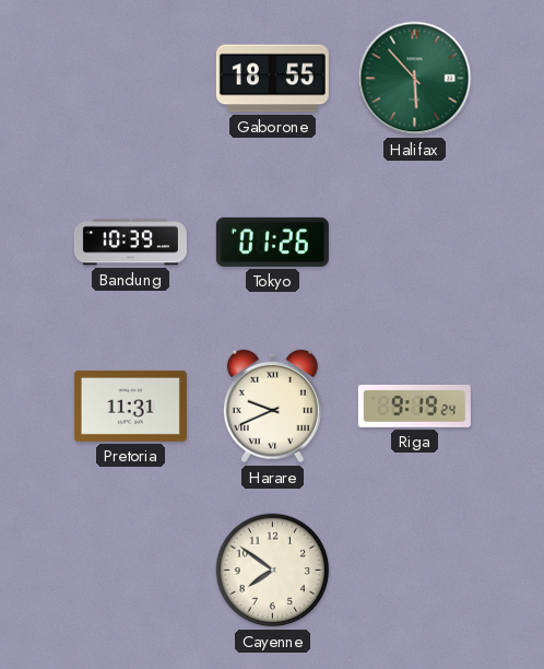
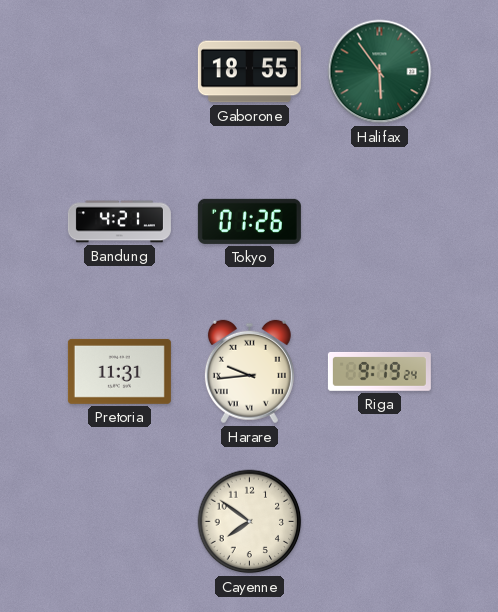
Halifax: 5:53 -> 5:54
Bandung: 10:39 -> 4:21
Harare: 9:41 -> 9:44
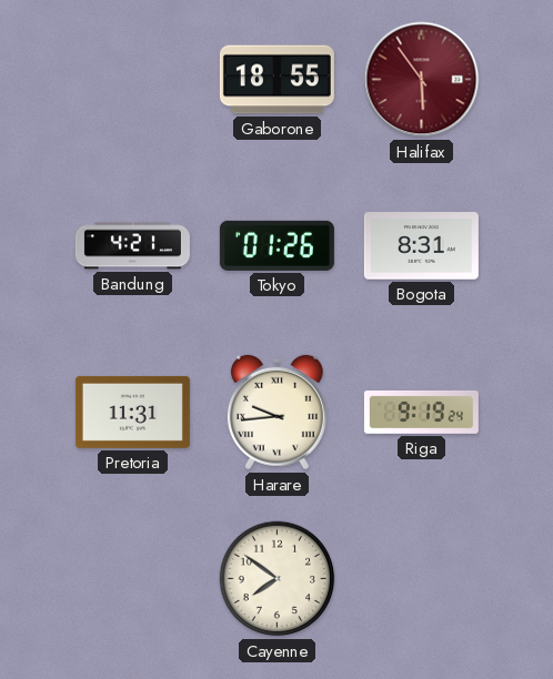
Halifax dial: green -> burgundy
Bogota: none -> 8:31
